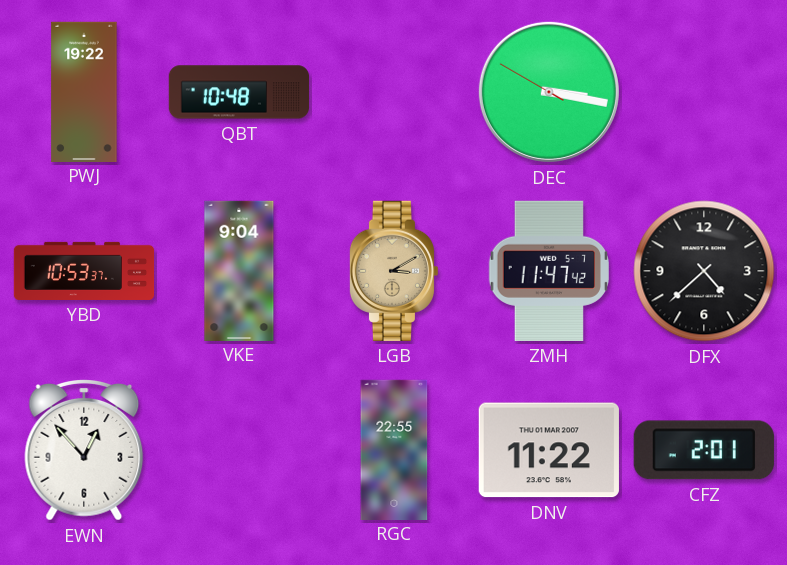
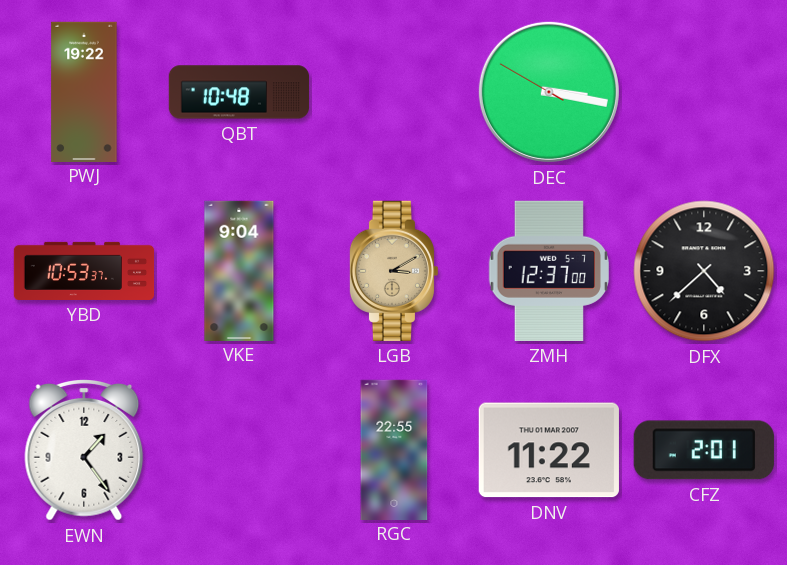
ZMH: 11:47 -> 12:37
EWN: 12:53 -> 1:24
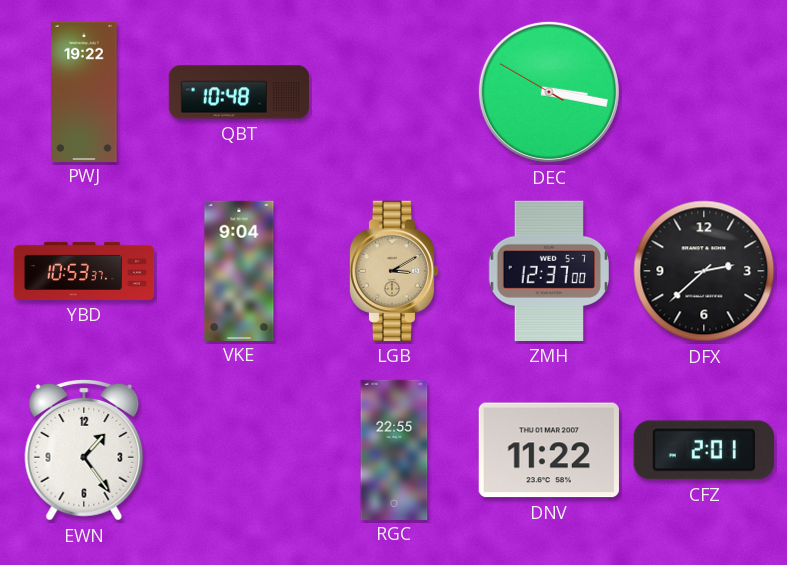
DFX: 4:38 -> 2:38
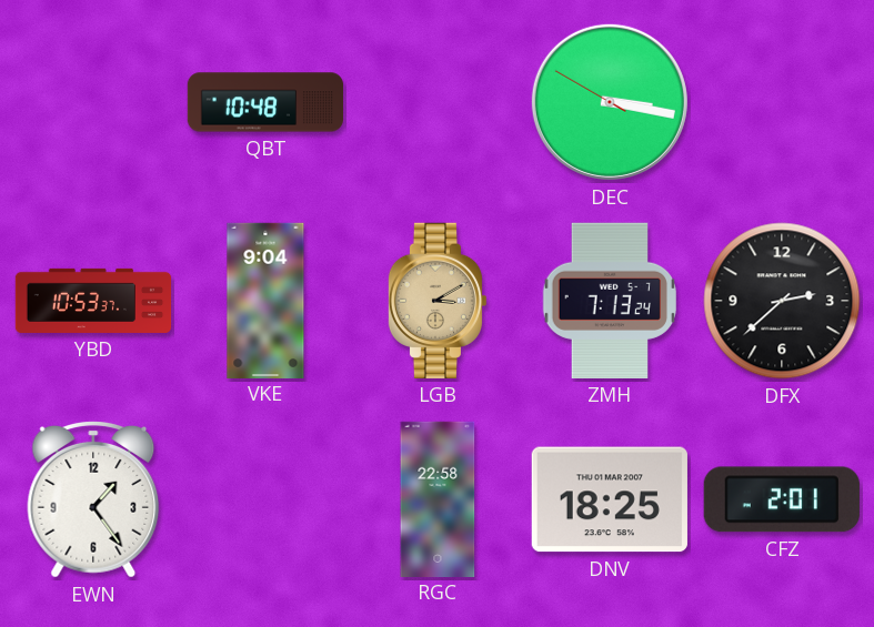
PWJ: 19:22 -> none
ZMH: 12:37 -> 7:13
RGC: 22:55 -> 22:58
DNV: 11:22 -> 18:25
